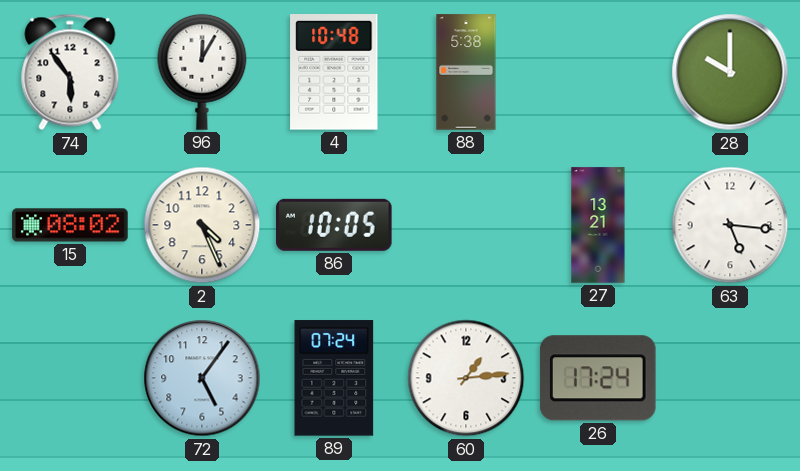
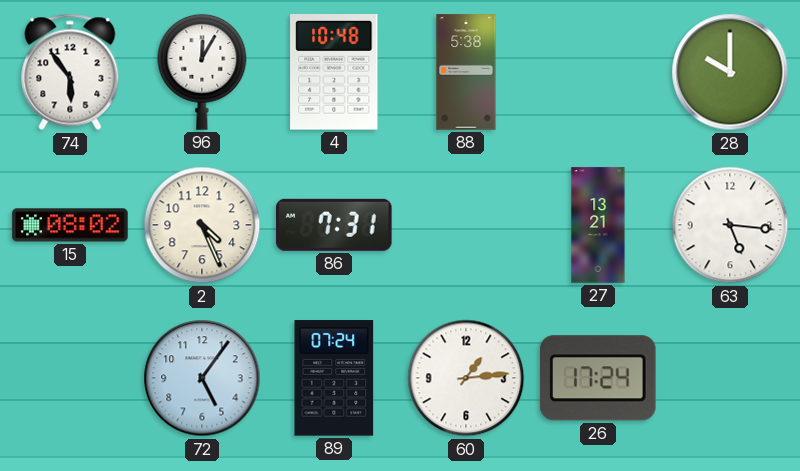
86: 10:05 -> 7:31
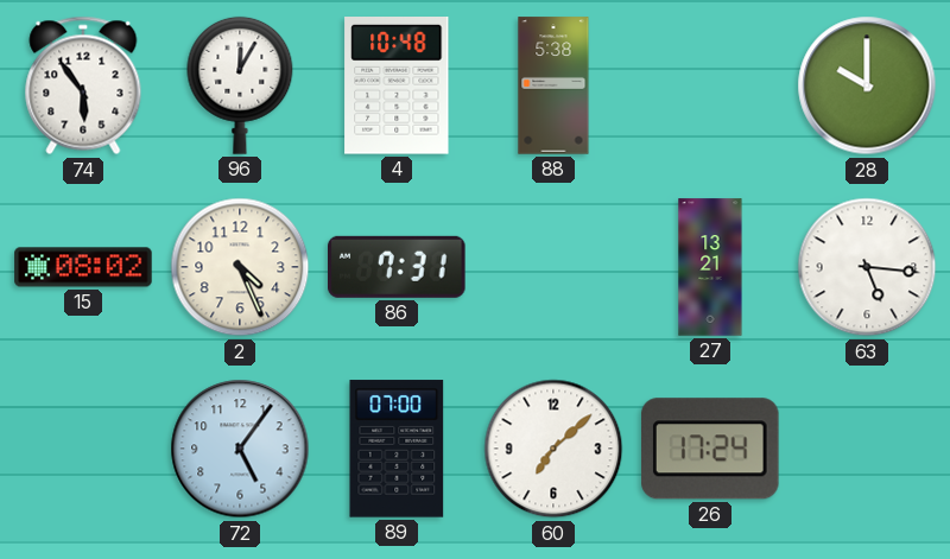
89: 07:24 -> 07:00
60: 1:14 -> 7:08
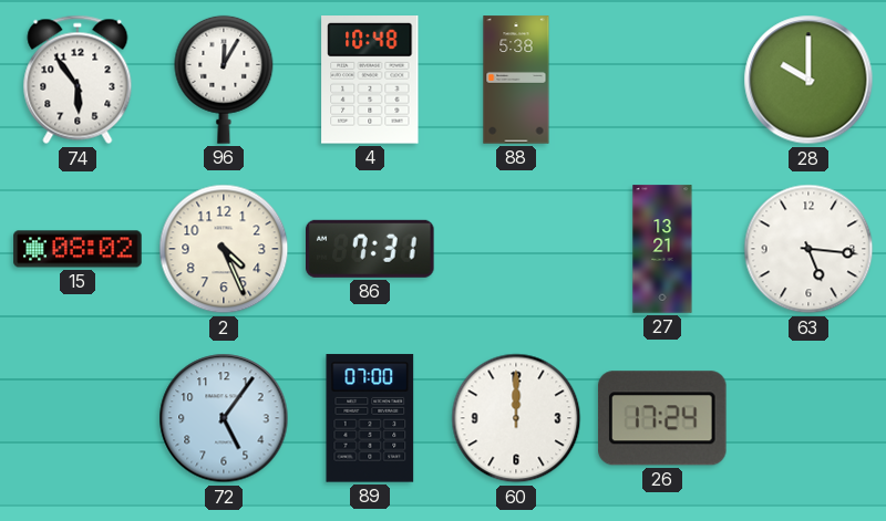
60: 7:08 -> 12:00
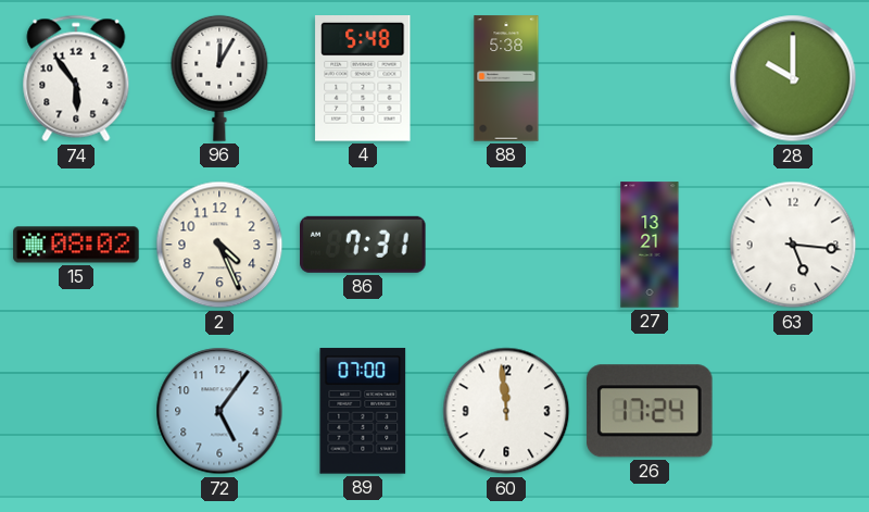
4: 10:48 -> 5:48
60: 12:00 -> 11:59
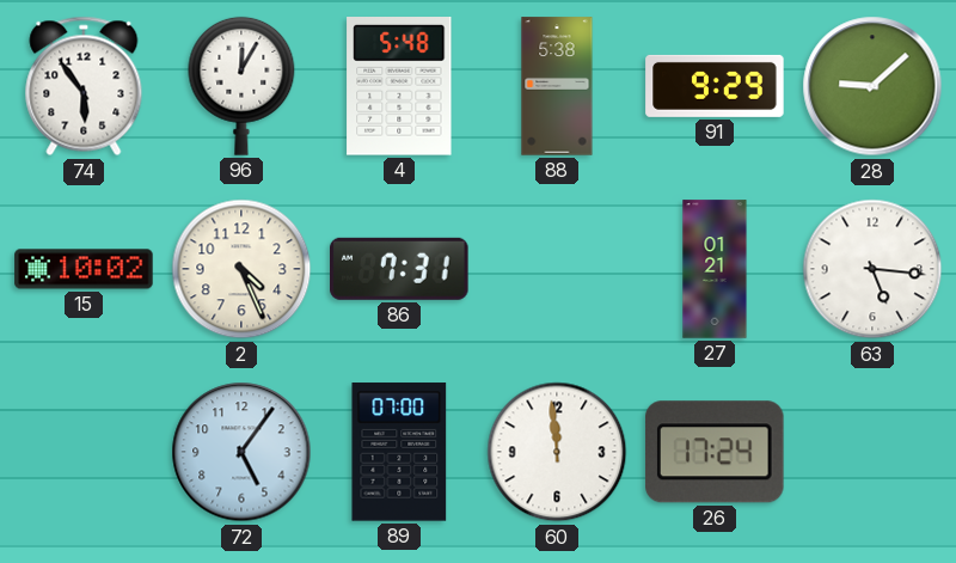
91: none -> 9:29
28: 10:00 -> 9:08
15: 08:02 -> 10:02
27: 13:21 -> 01:21
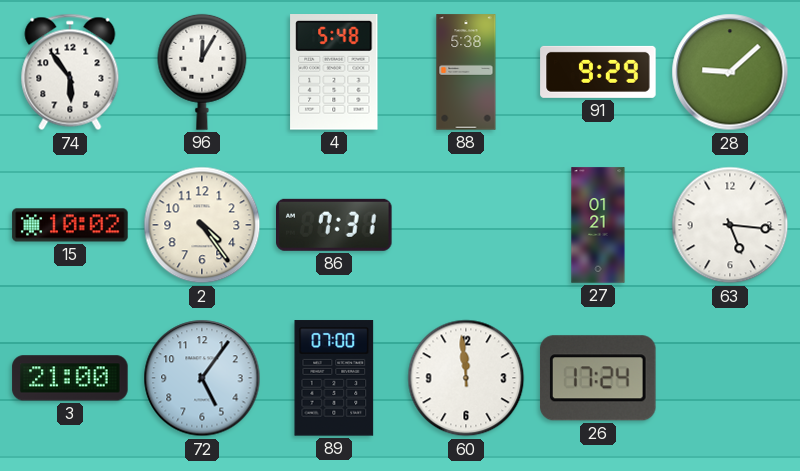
2: 4:26 -> 4:24
3: none -> 21:00
